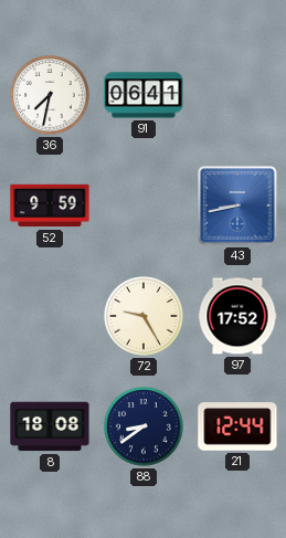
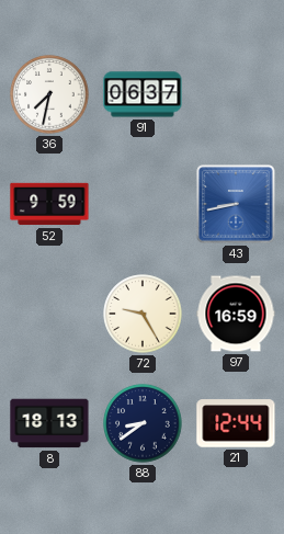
91: 06:41 -> 06:37
97: 17:52 -> 16:59
8: 18:08 -> 18:13
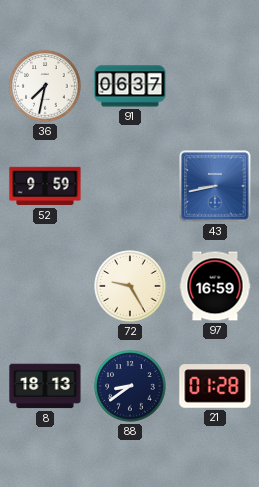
21: 12:44 -> 01:28
